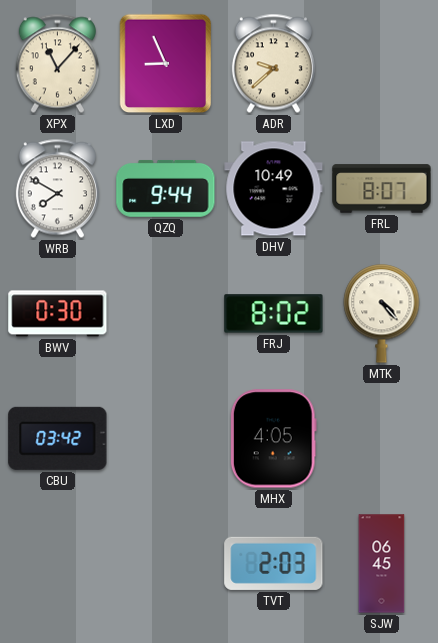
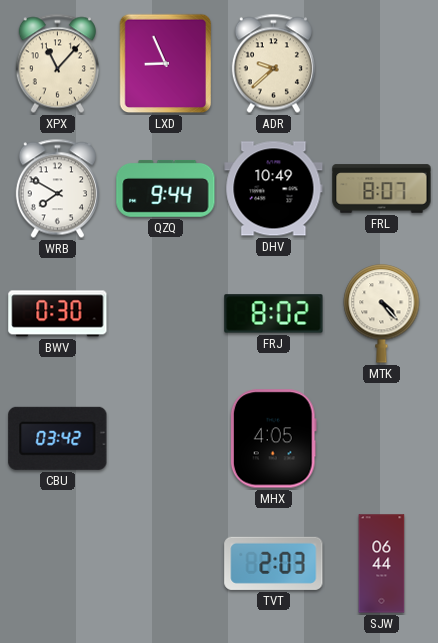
SJW: 06:45 -> 06:44
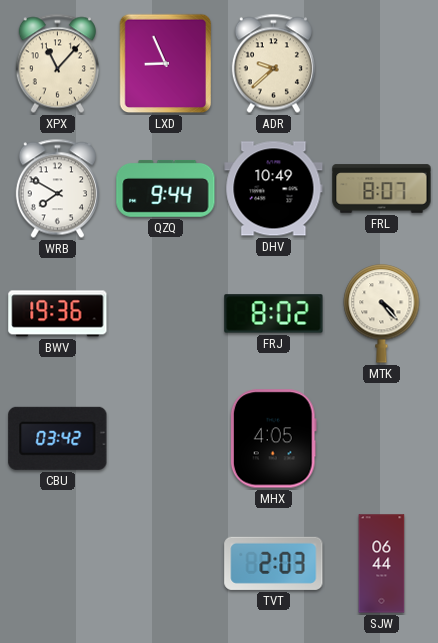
BWV: 0:30 -> 19:36
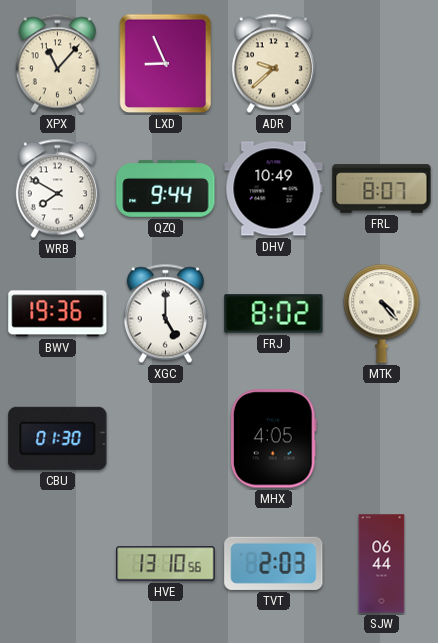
XGC: none -> 5:00
CBU: 03:42 -> 01:30
HVE: none -> 13:10
